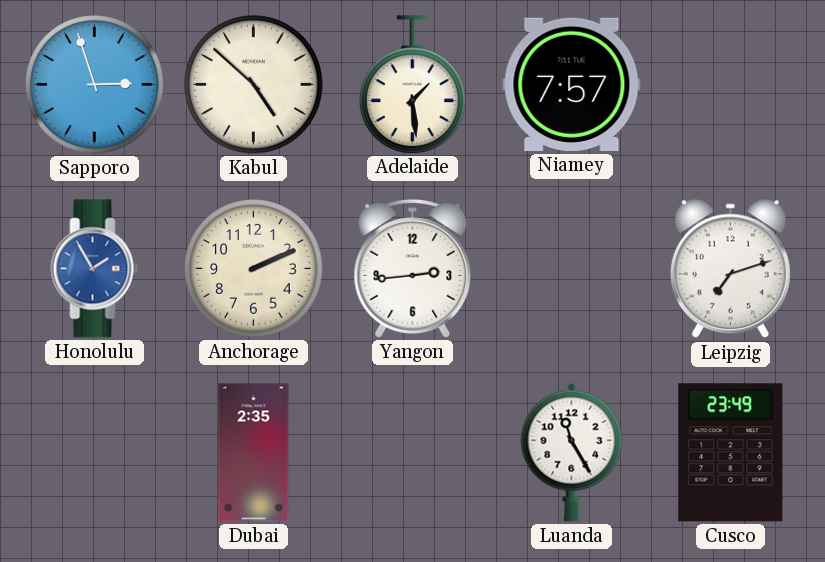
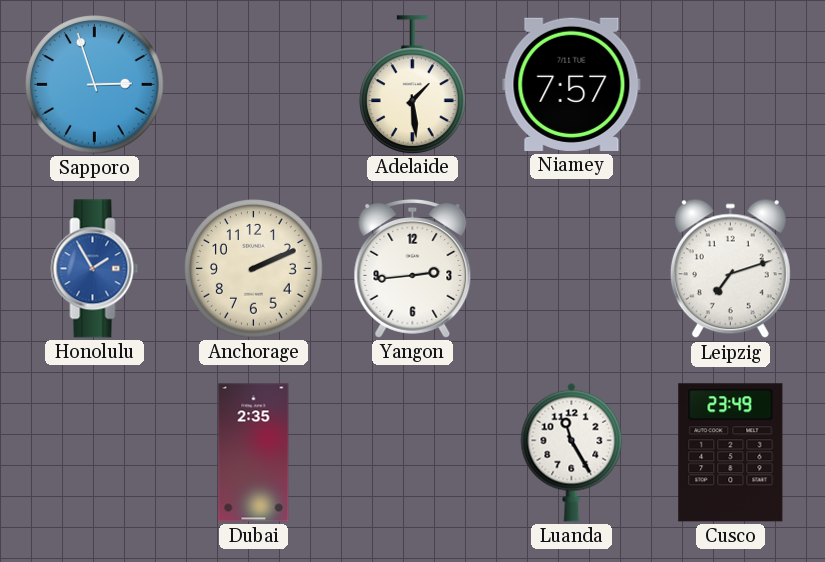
Kabul: 4:52 -> none
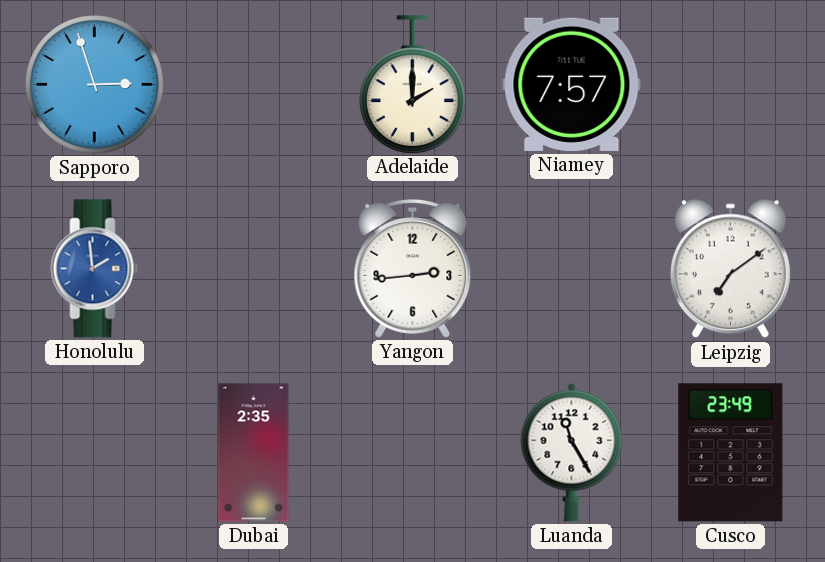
Adelaide: 1:29 -> 2:00
Honolulu: 1:55 -> 1:59
Anchorage: 2:11 -> none
Leipzig: 7:12 -> 7:09
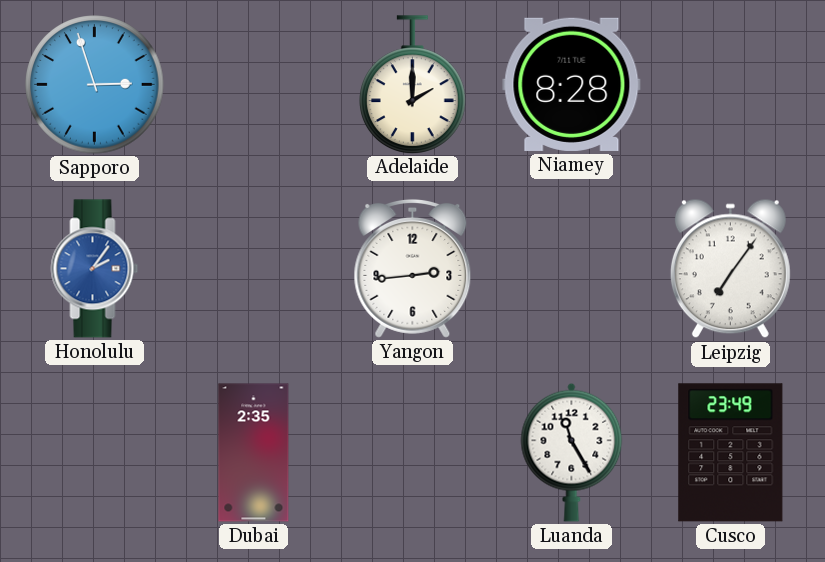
Niamey: 7:57 -> 8:28
Honolulu: 1:59 -> 2:06
Leipzig: 7:09 -> 7:06
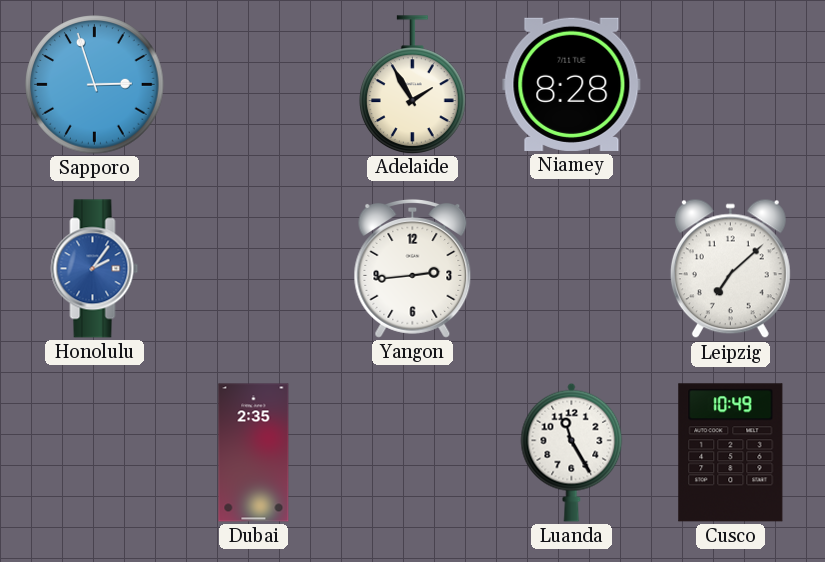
Adelaide: 2:00 -> 1:55
Leipzig: 7:06 -> 7:08
Cusco: 23:49 -> 10:49
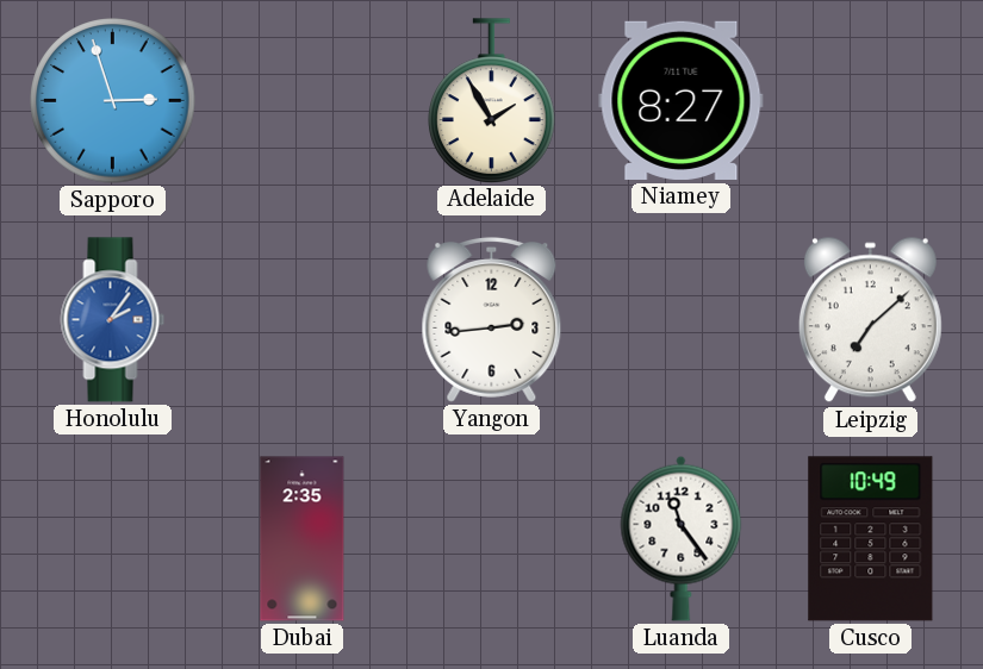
Niamey: 8:28 -> 8:27
Luanda: 11:25 -> 11:24
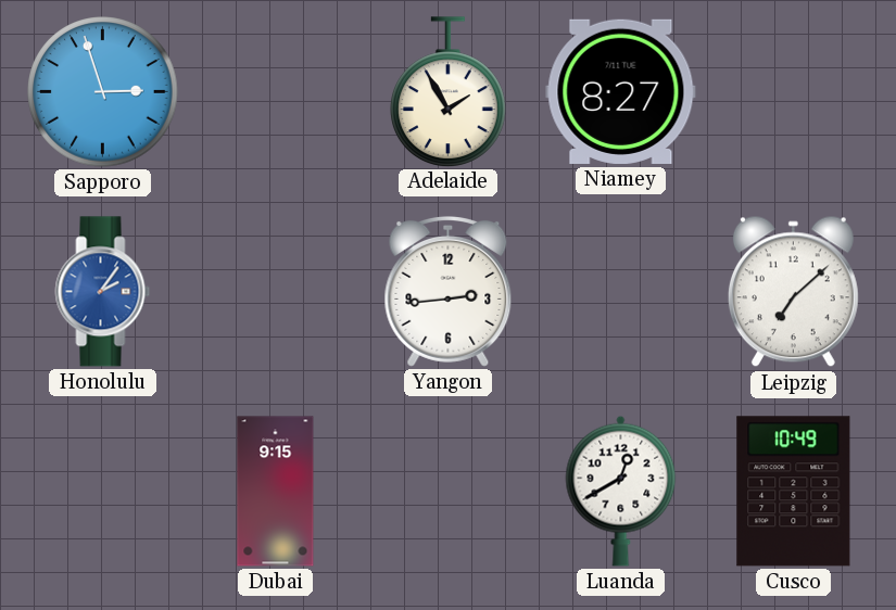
Dubai: 2:35 -> 9:15
Luanda: 11:24 -> 12:40
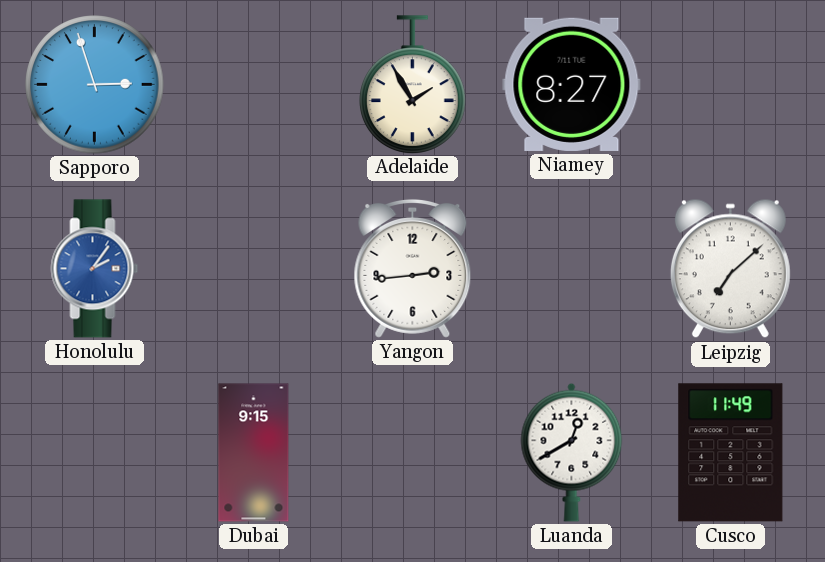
Cusco: 10:49 -> 11:49
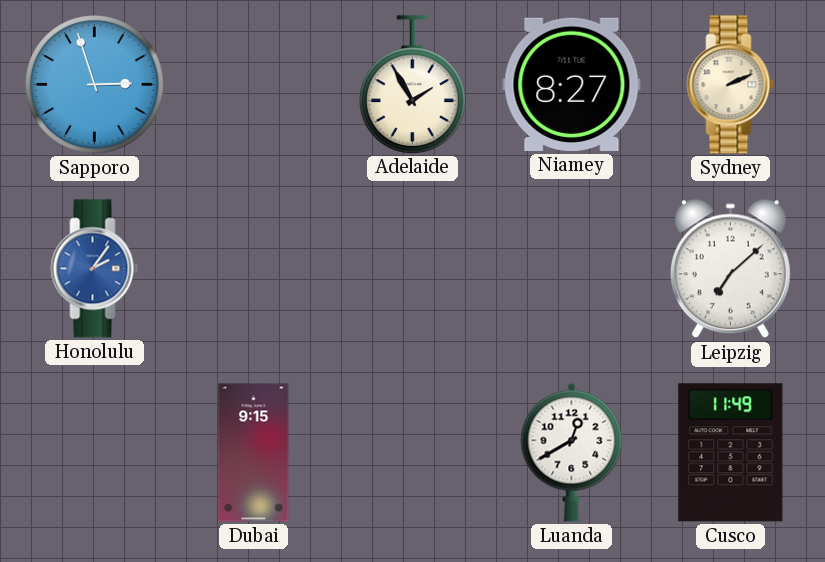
Sydney: none -> 2:11
Yangon: 2:44 -> none
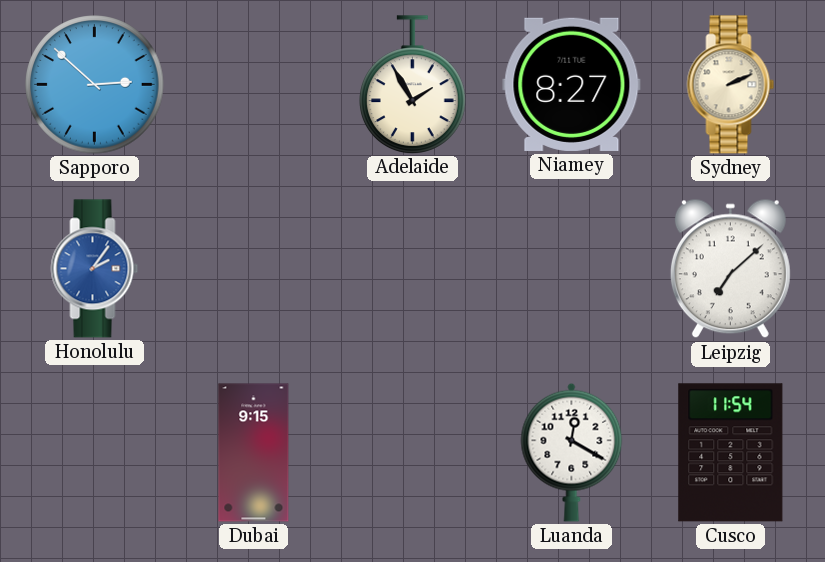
Sapporo: 2:57 -> 2:52
Luanda: 12:40 -> 12:20
Cusco: 11:49 -> 11:54
